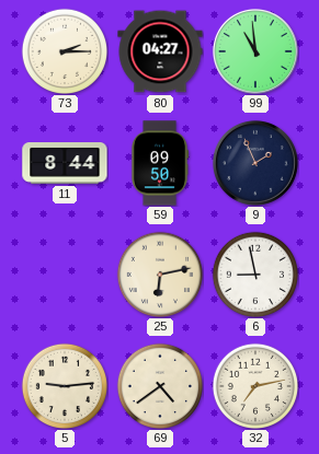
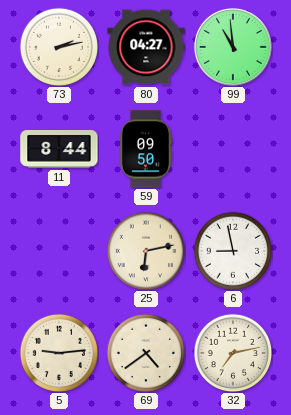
73: 2:15 -> 2:13
9: 1:56 -> none
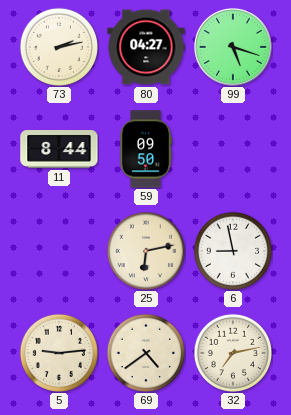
99: 10:59 -> 5:18
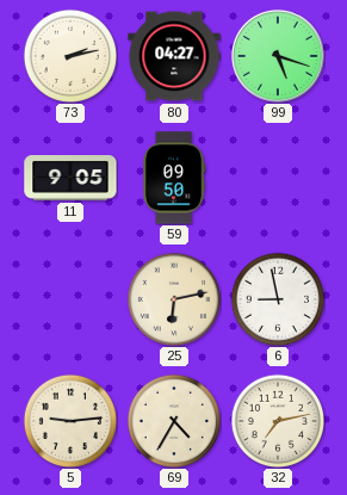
11: 8:44 -> 9:05
69: 4:39 -> 4:35
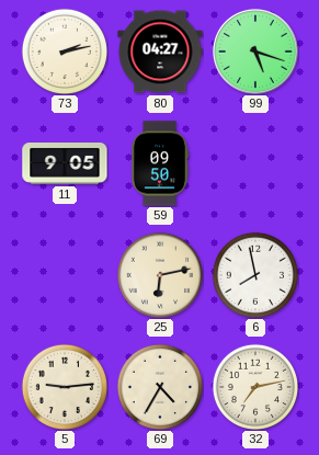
6: 8:58 -> 7:58
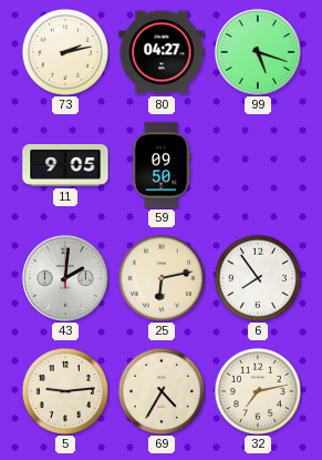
43: none -> 2:01
6: 7:58 -> 7:54
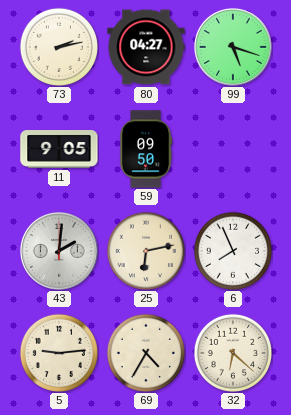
6: 7:54 -> 7:56
32: 7:13 -> 6:22
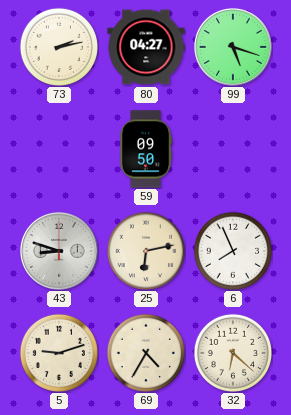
11: 9:05 -> none
43: 2:01 -> 8:48
5: 9:14 -> 9:12
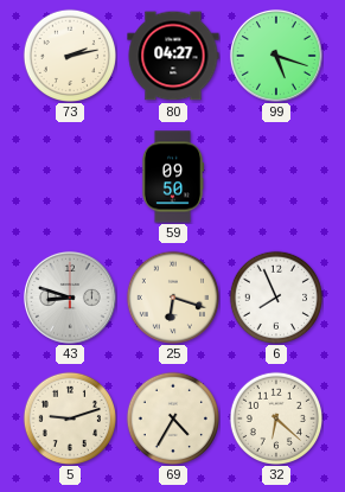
25: 6:13 -> 6:18
